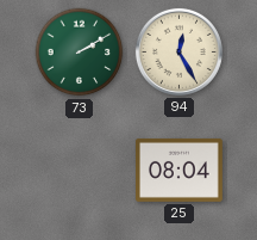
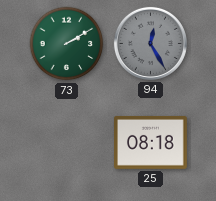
94 dial: cream -> grey
25: 08:04 -> 08:18
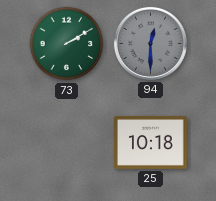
94: 12:25 -> 12:30
25: 08:18 -> 10:18
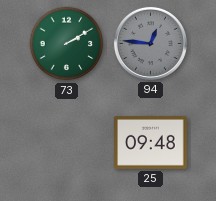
94: 12:30 -> 12:46
25: 10:18 -> 09:48
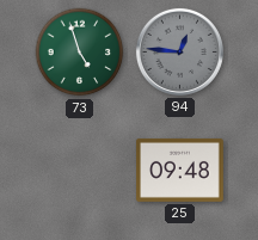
73: 2:10 -> 4:57
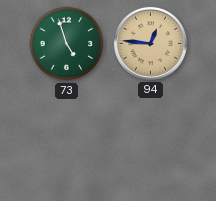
94 dial: grey -> champagne
25: 09:48 -> none
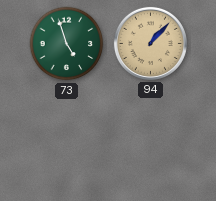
94: 12:46 -> 1:07
